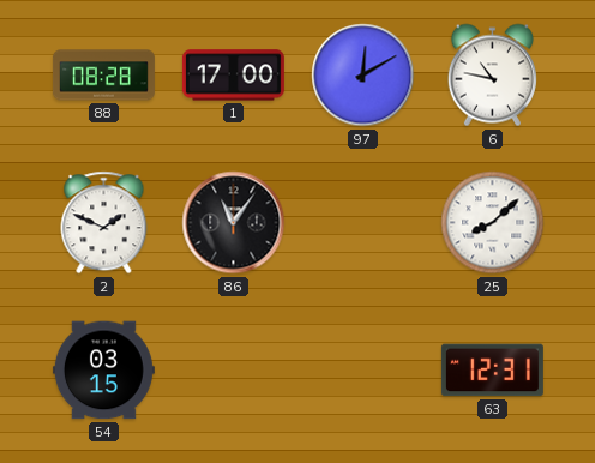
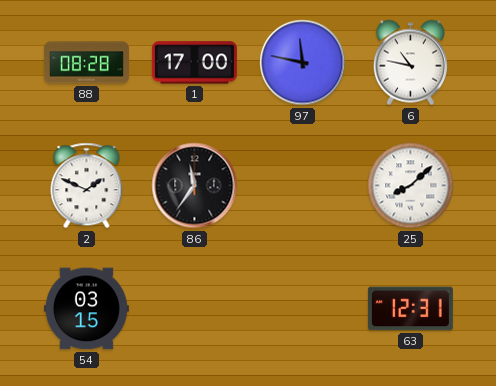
97: 12:10 -> 11:47
86: 11:06 -> 11:36
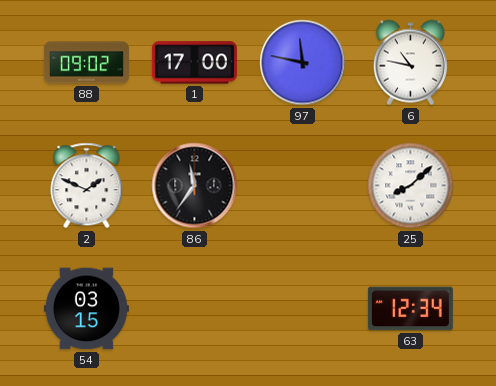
88: 08:28 -> 09:02
63: 12:31 -> 12:34
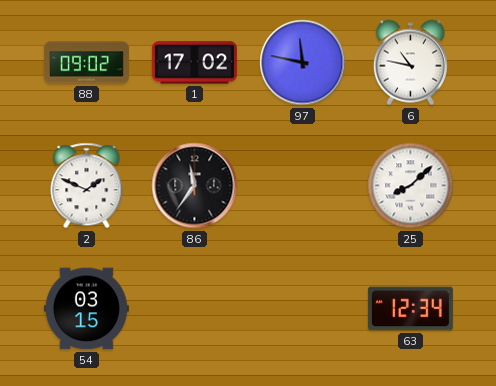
1: 17:00 -> 17:02
